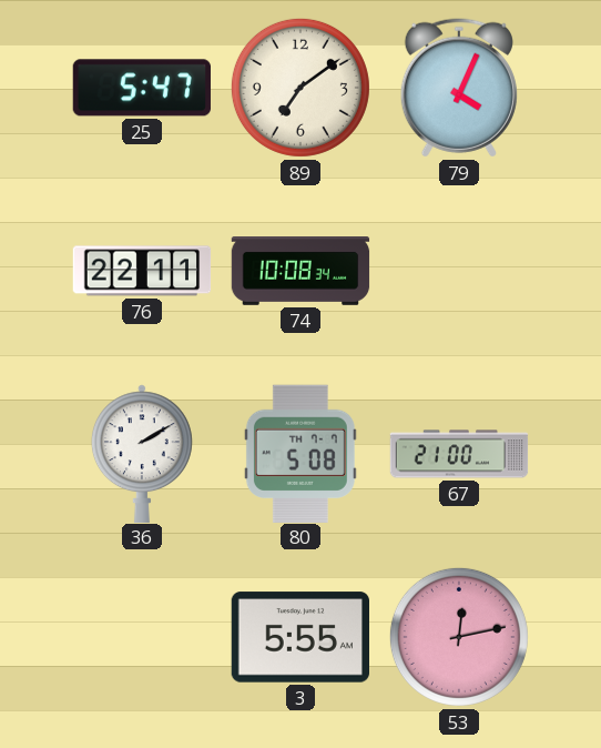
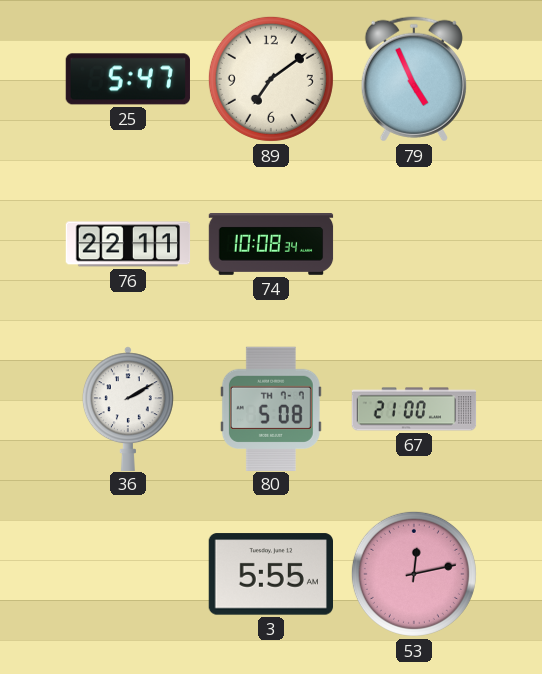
79: 4:04 -> 4:56
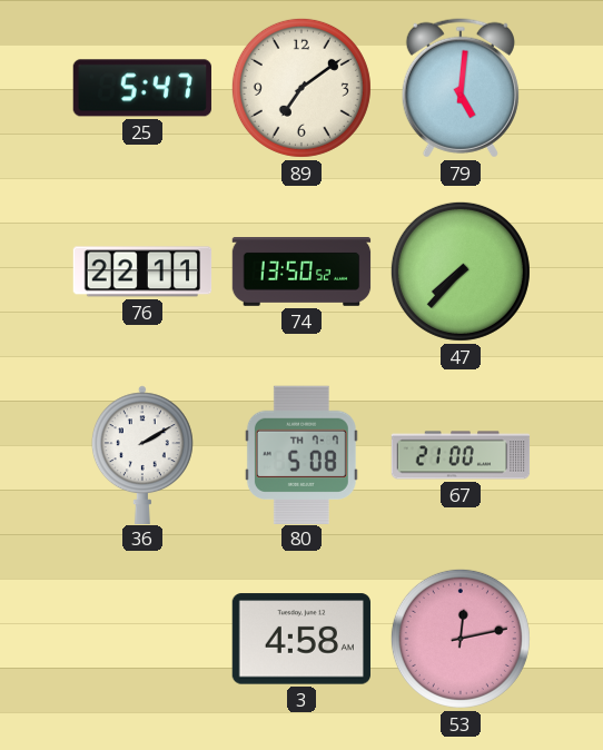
79: 4:56 -> 5:01
74: 10:08 -> 13:50
47: none -> 7:37
3: 5:55 -> 4:58
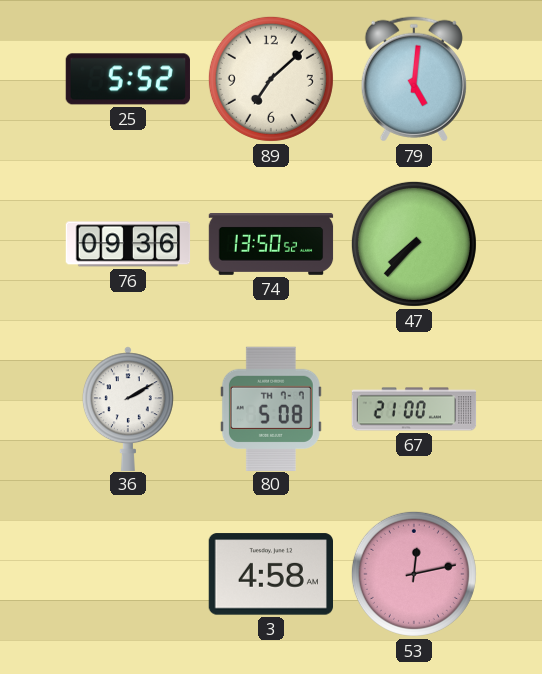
25: 5:47 -> 5:52
89: 7:09 -> 7:08
76: 22:11 -> 09:36
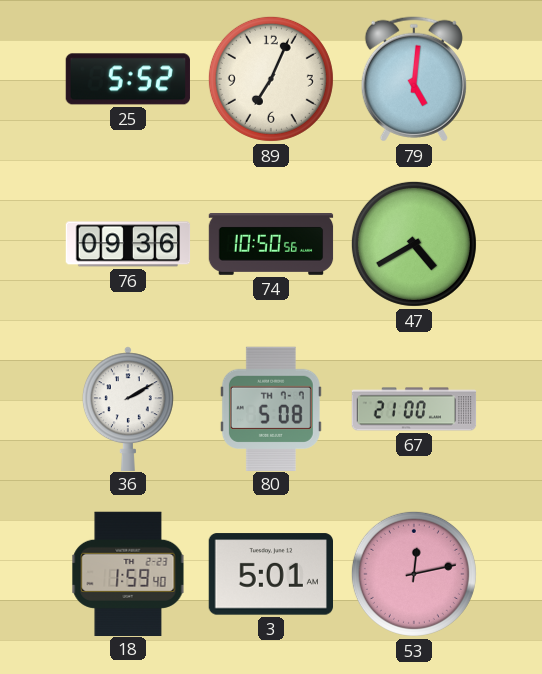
89: 7:08 -> 7:04
74: 13:50 -> 10:50
47: 7:37 -> 4:40
18: none -> 1:59
3: 4:58 -> 5:01
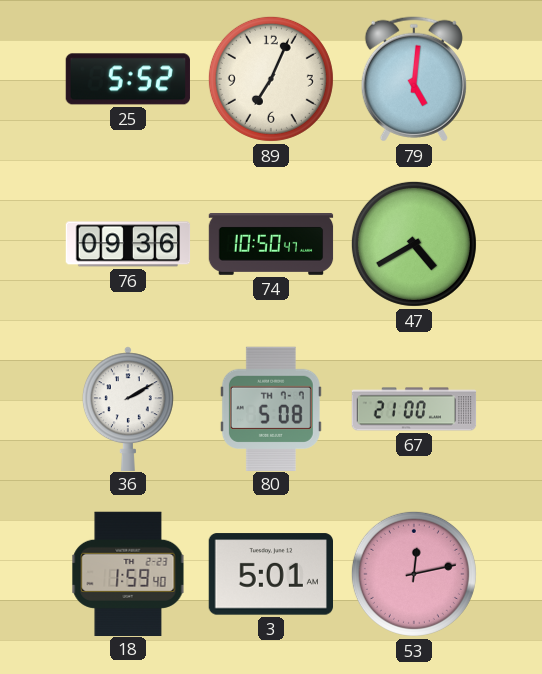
74: 10:50:56 -> 10:50:47
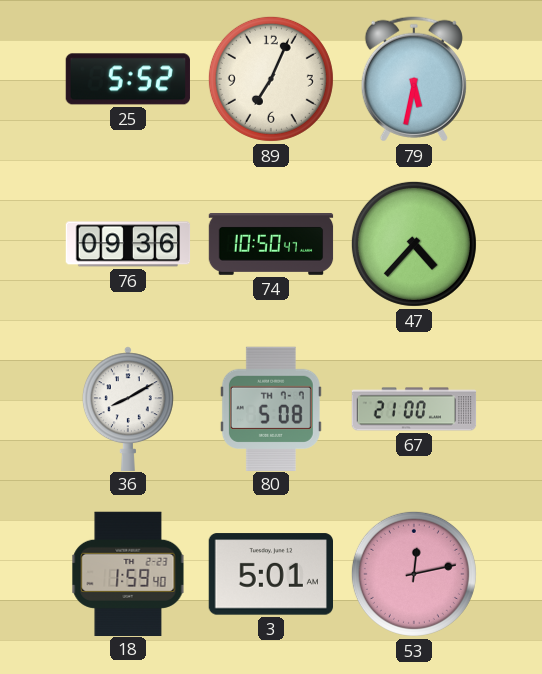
79: 5:01 -> 5:32
47: 4:40 -> 4:37
36: 2:10 -> 8:10
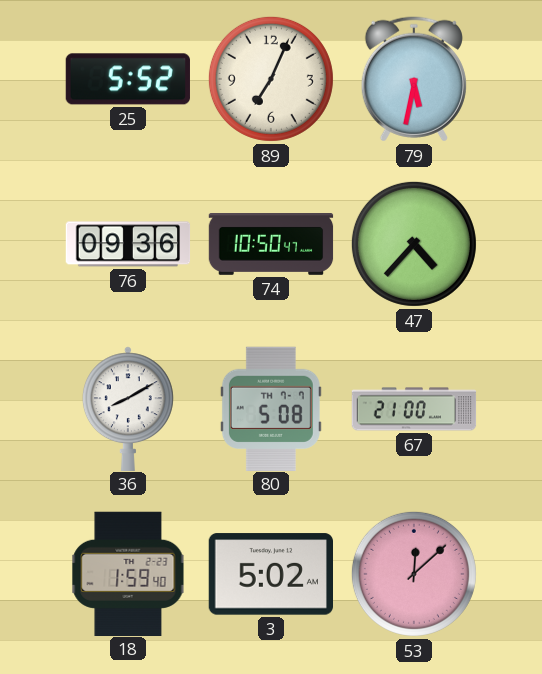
3: 5:01 -> 5:02
53: 12:13 -> 12:08
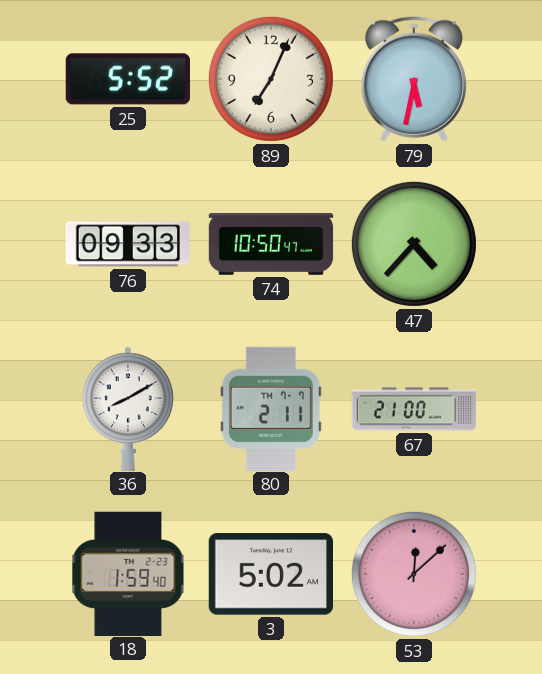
76: 09:36 -> 09:33
80: 5:08 -> 2:11
